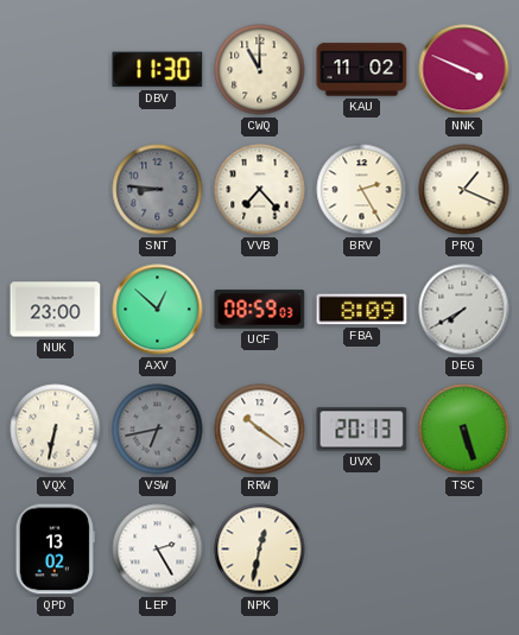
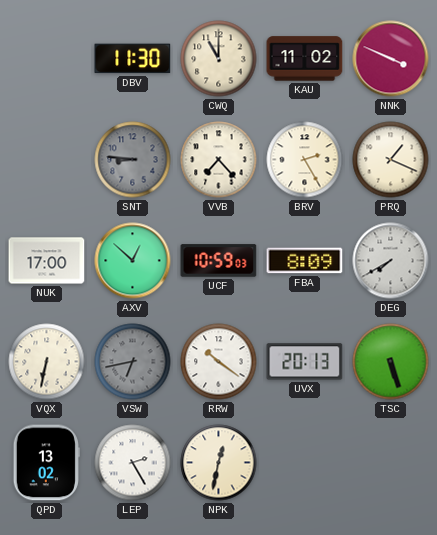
NUK: 23:00 -> 17:00
UCF: 08:59 -> 10:59
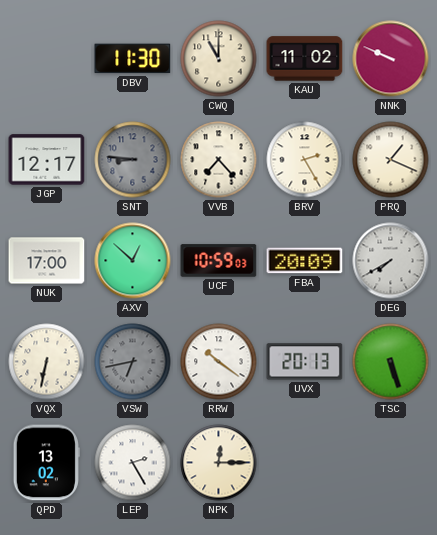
NNK: 3:49 -> 9:49
JGP: none -> 12:17
FBA: 8:09 -> 20:09
NPK: 12:32 -> 12:15
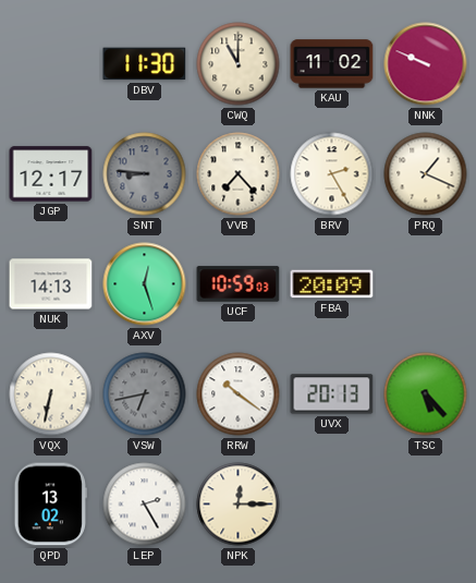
NUK: 17:00 -> 14:13
AXV: 12:52 -> 12:27
DEG: 7:40 -> none
TSC: 5:27 -> 5:23
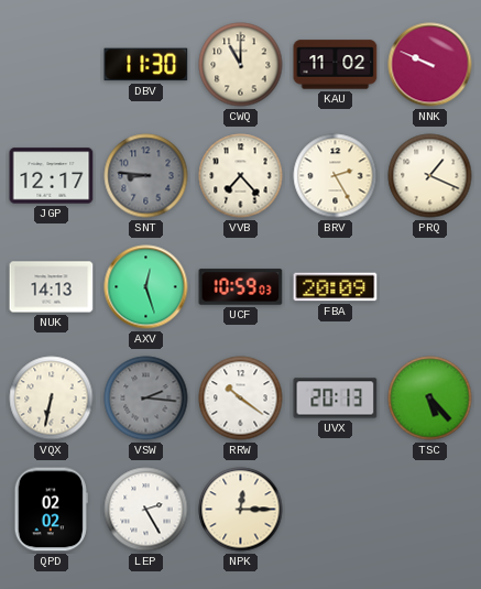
VSW: 6:43 -> 2:16
QPD: 13:02 -> 02:02
